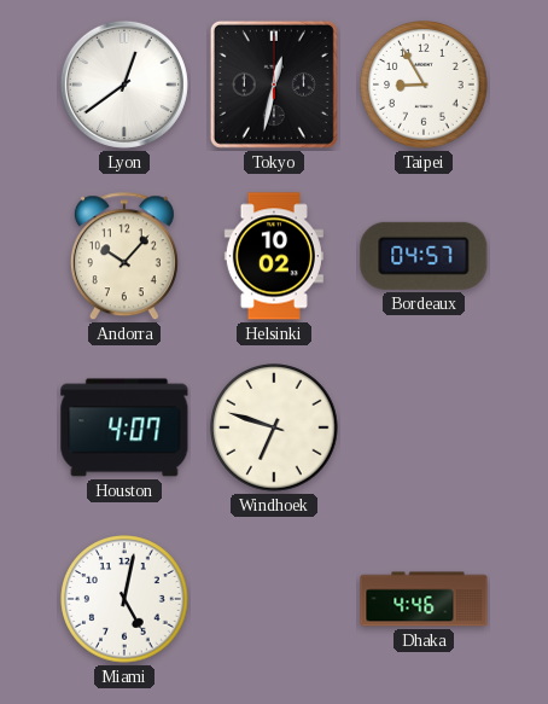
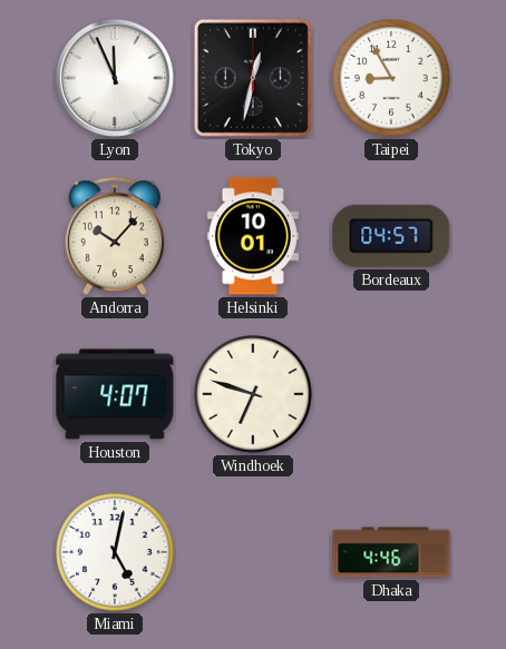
Lyon: 12:39 -> 11:56
Helsinki: 10:02 -> 10:01
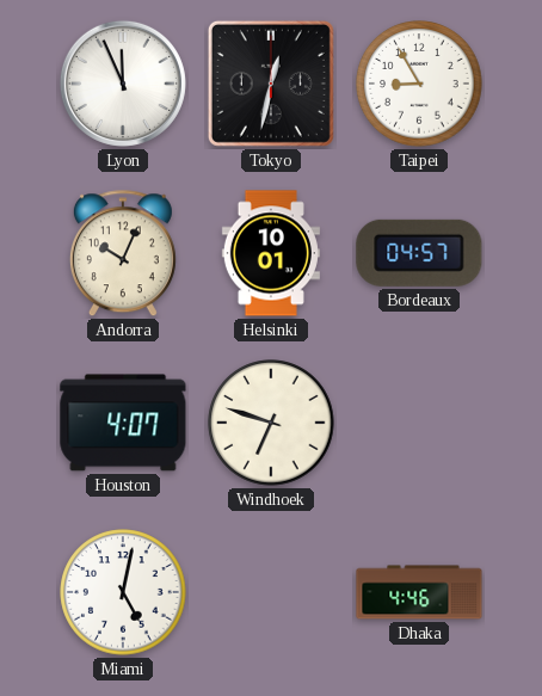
Andorra: 10:07 -> 10:04
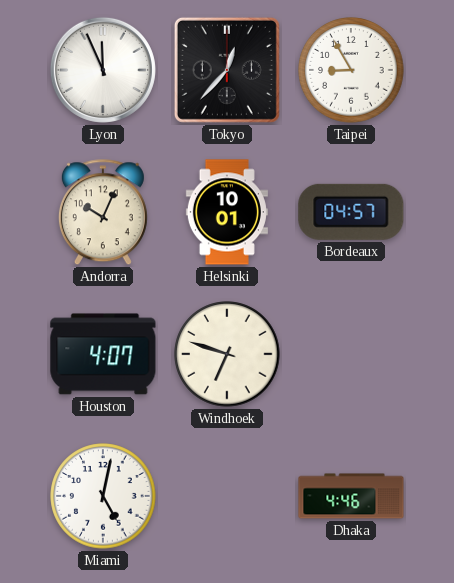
Tokyo: 12:32 -> 12:37
